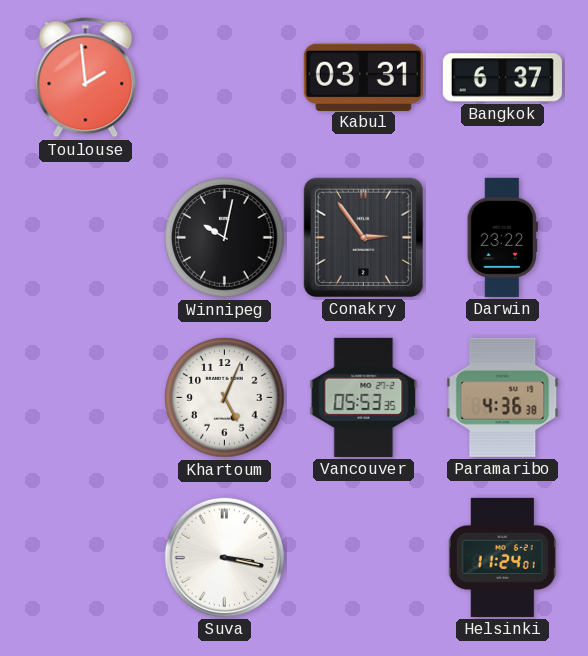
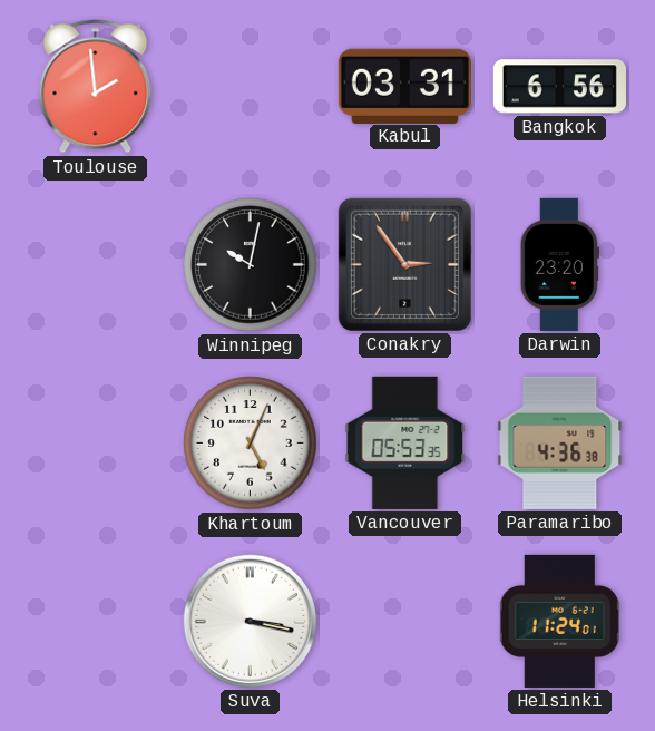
Bangkok: 6:37 -> 6:56
Darwin: 23:22 -> 23:20
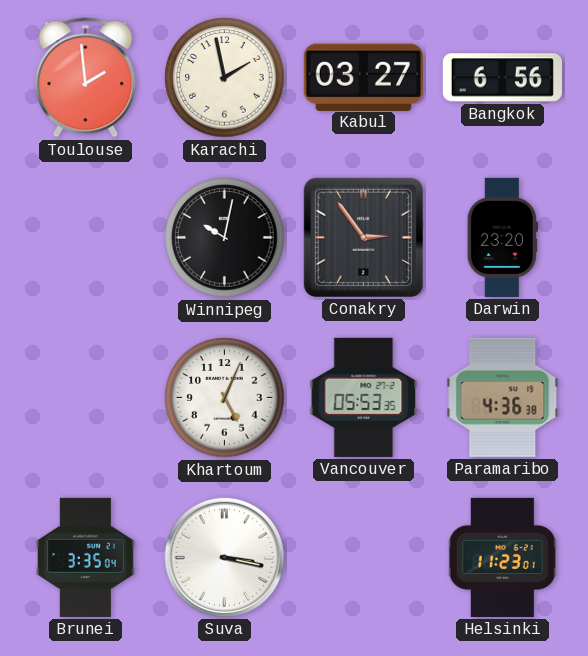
Karachi: none -> 1:58
Kabul: 03:31 -> 03:27
Brunei: none -> 3:35
Helsinki: 11:24 -> 11:23
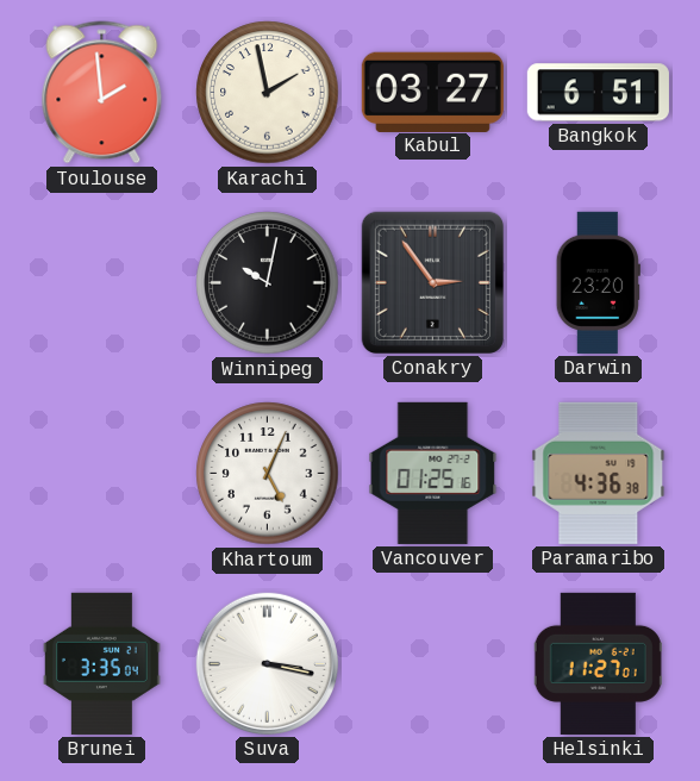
Bangkok: 6:56 -> 6:51
Vancouver: 05:53 -> 01:25
Helsinki: 11:23 -> 11:27
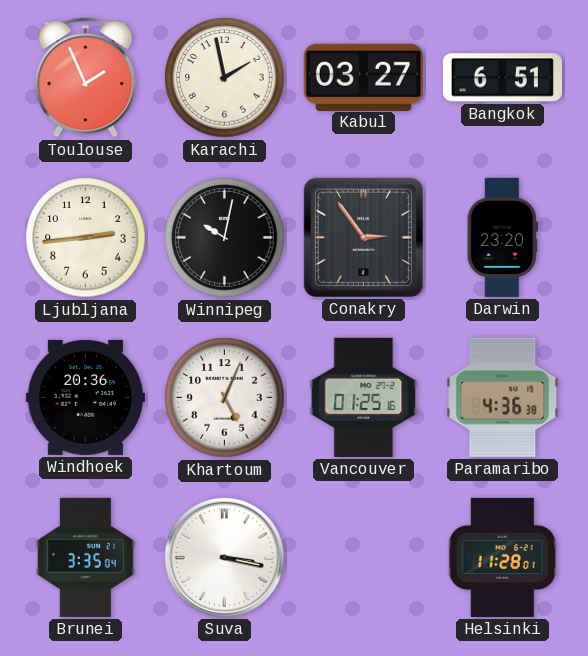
Toulouse: 1:59 -> 1:56
Ljubljana: none -> 2:44
Windhoek: none -> 20:36
Helsinki: 11:27 -> 11:28
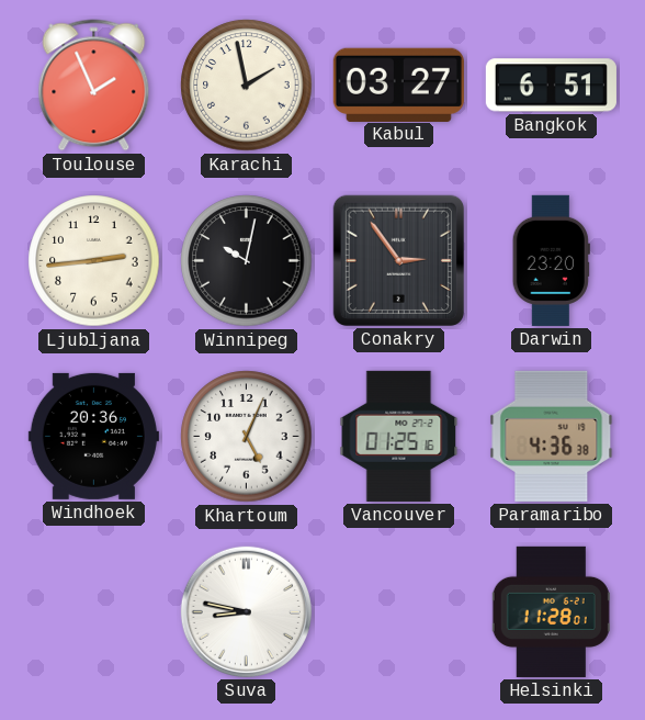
Brunei: 3:35 -> none
Suva: 3:17 -> 8:47
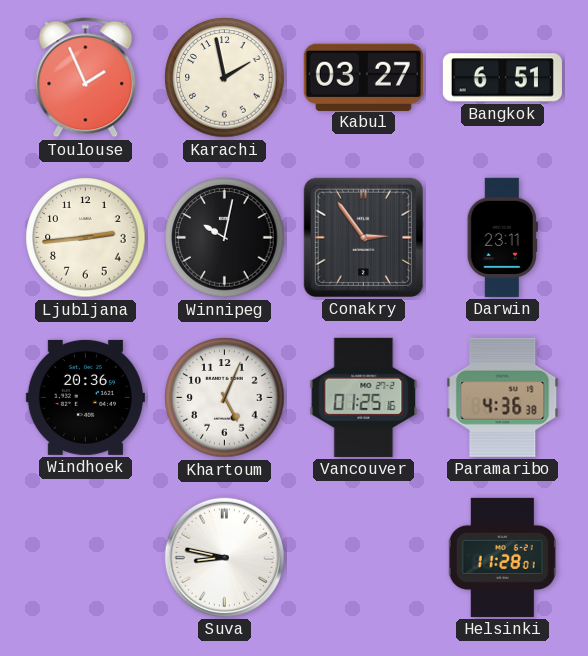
Darwin: 23:20 -> 23:11
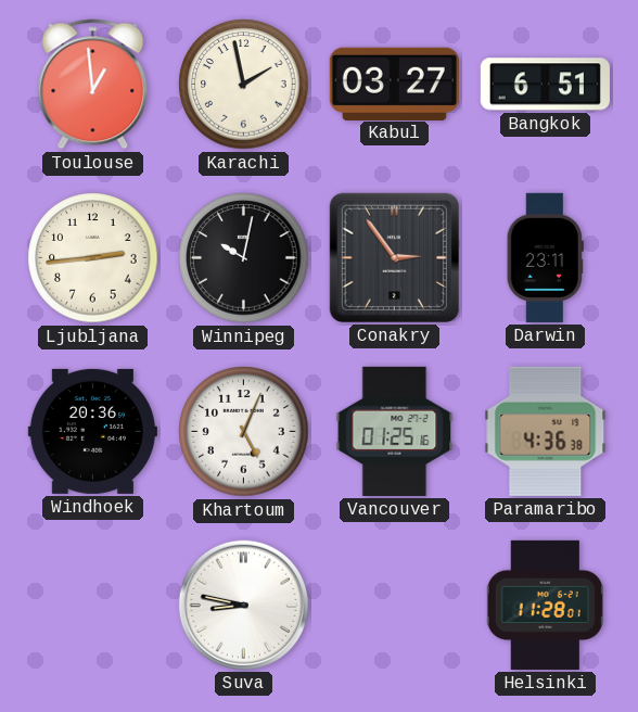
Toulouse: 1:56 -> 12:59
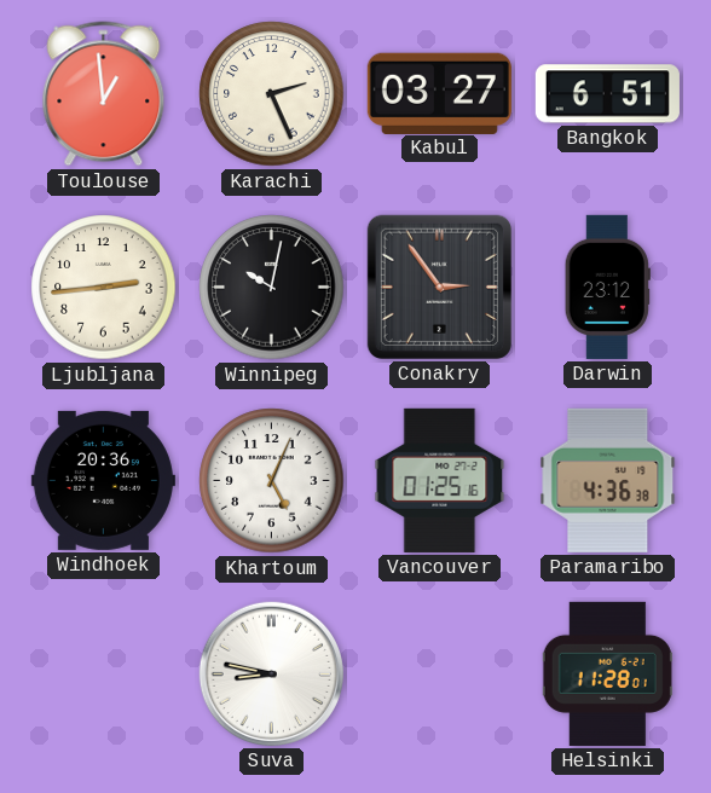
Karachi: 1:58 -> 2:26
Darwin: 23:11 -> 23:12
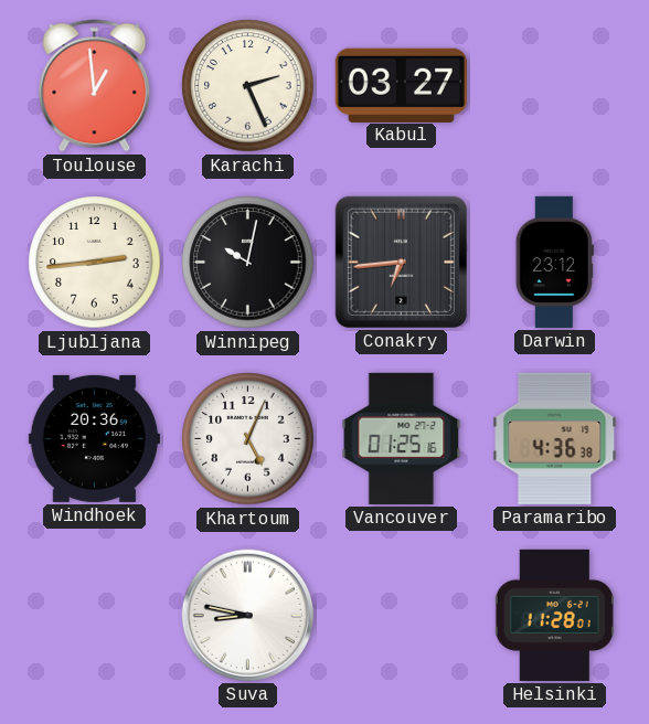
Bangkok: 6:51 -> none
Conakry: 2:54 -> 6:44
